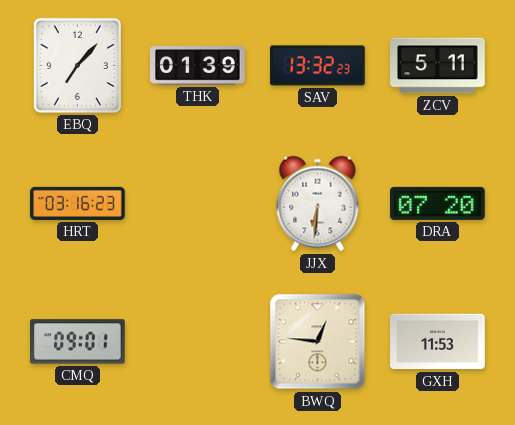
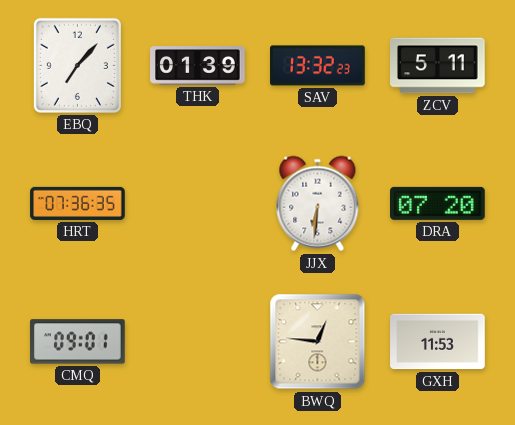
HRT: 03:16 -> 07:36
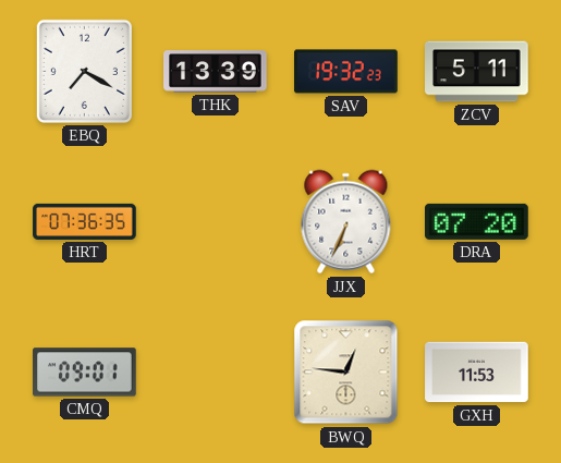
EBQ: 7:07 -> 7:20
THK: 01:39 -> 13:39
SAV: 13:32 -> 19:32
JJX: 6:31 -> 6:34
